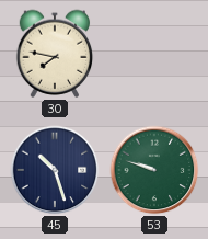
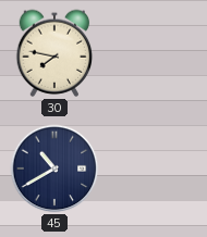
45: 10:27 -> 10:40
53: 9:48 -> none
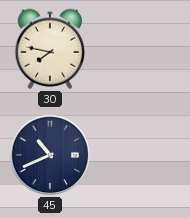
45: 10:40 -> 10:41
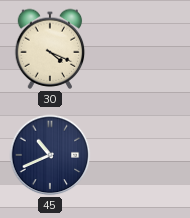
30: 7:47 -> 4:19
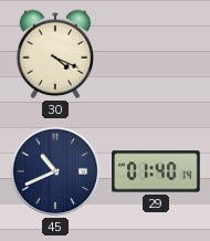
29: none -> 01:40
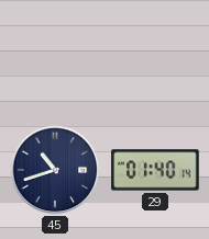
30: 4:19 -> none
45: 10:41 -> 10:42
